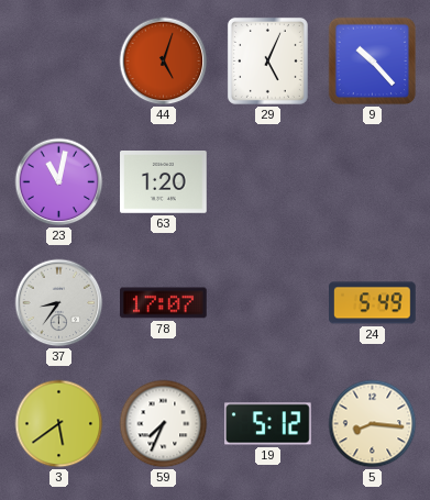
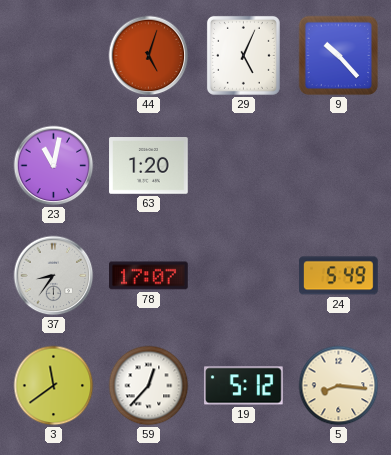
3: 5:39 -> 11:39
59: 7:34 -> 12:37
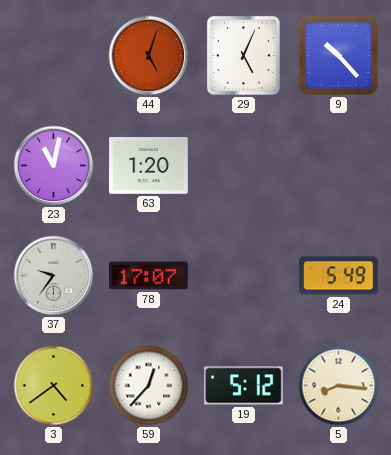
37: 8:36 -> 9:36
3: 11:39 -> 4:39
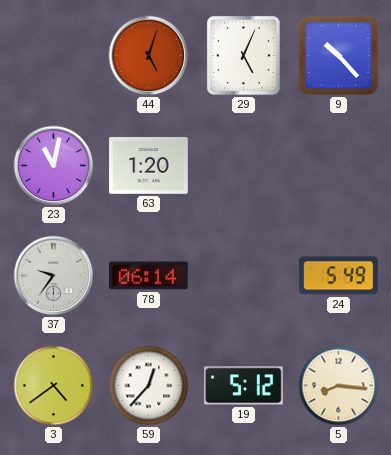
78: 17:07 -> 06:14
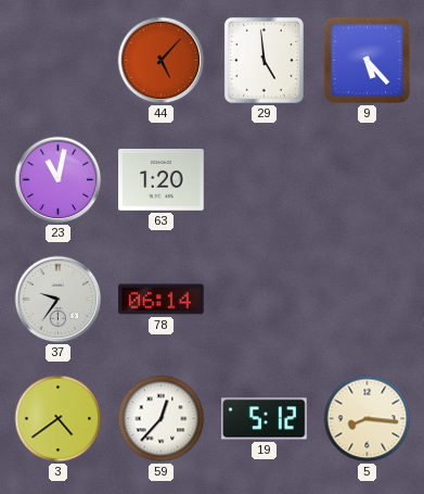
44: 5:03 -> 5:07
29: 5:04 -> 4:59
9: 10:23 -> 5:23
24: 5:49 -> none
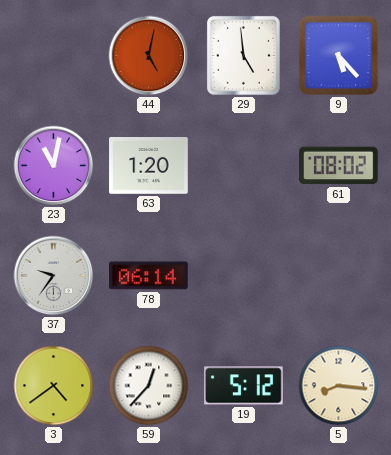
44: 5:07 -> 5:02
61: none -> 08:02
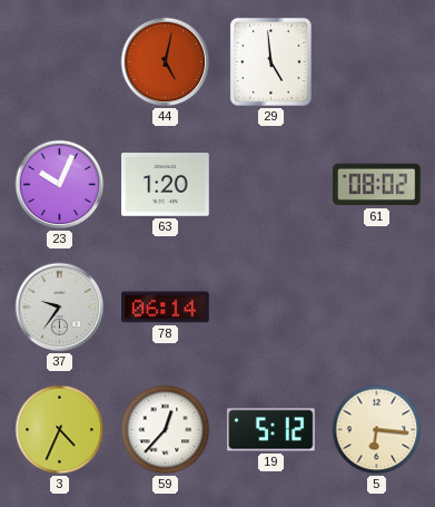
9: 5:23 -> none
23: 11:02 -> 10:04
3: 4:39 -> 4:34
5: 8:16 -> 6:16
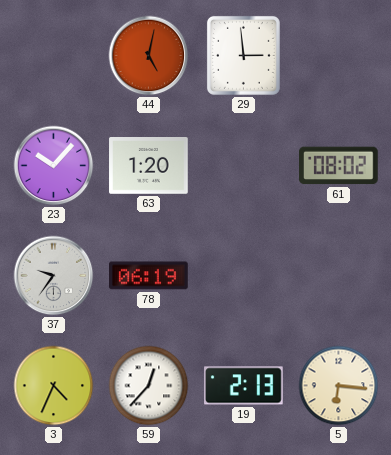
29: 4:59 -> 2:59
23: 10:04 -> 10:07
78: 06:14 -> 06:19
19: 5:12 -> 2:13
